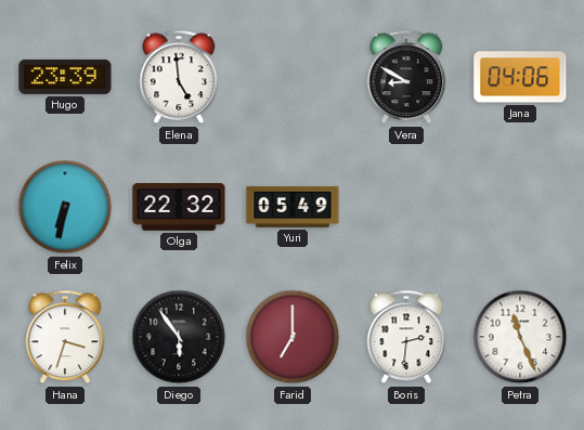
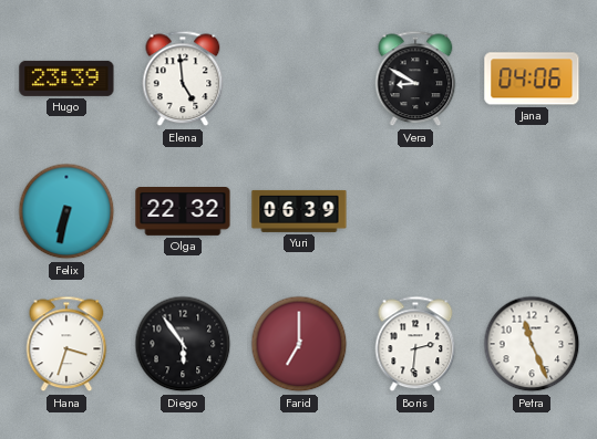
Yuri: 05:49 -> 06:39
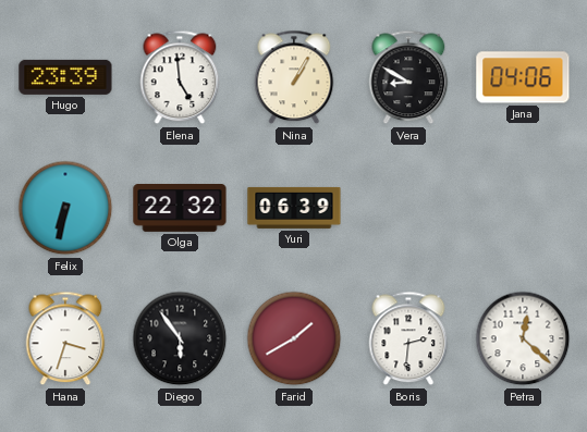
Nina: none -> 1:05
Farid: 7:00 -> 1:40
Petra: 11:26 -> 12:22
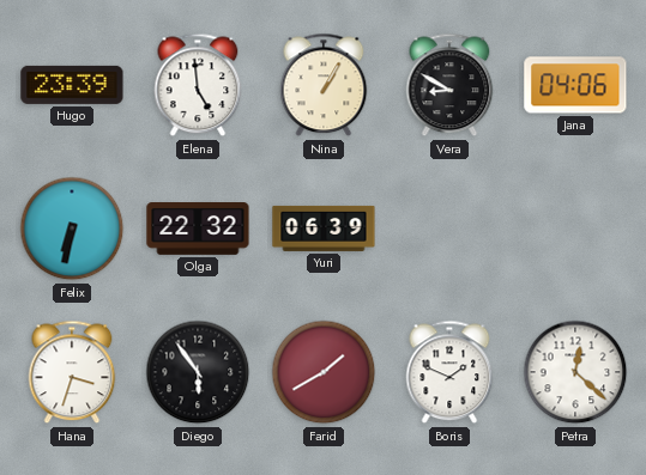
Boris: 2:31 -> 1:49
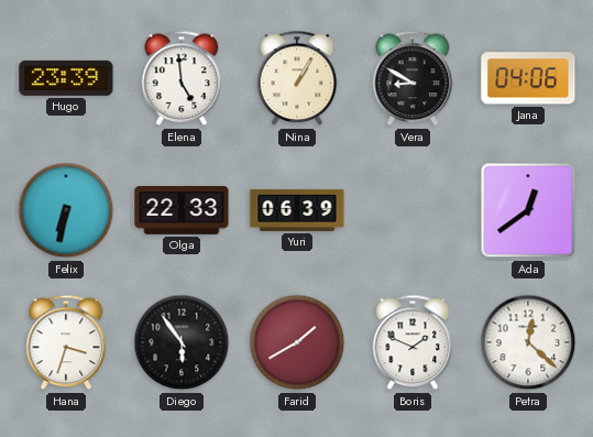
Olga: 22:32 -> 22:33
Ada: none -> 12:39
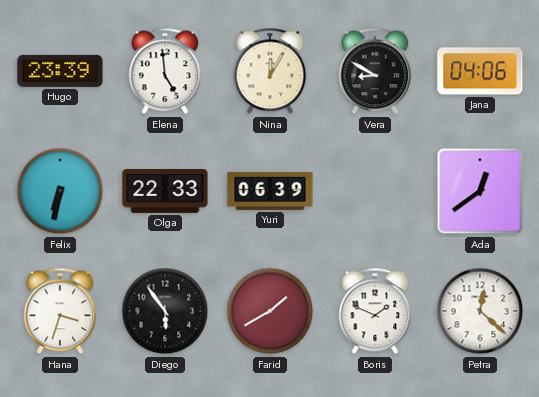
Nina: 1:05 -> 12:05
